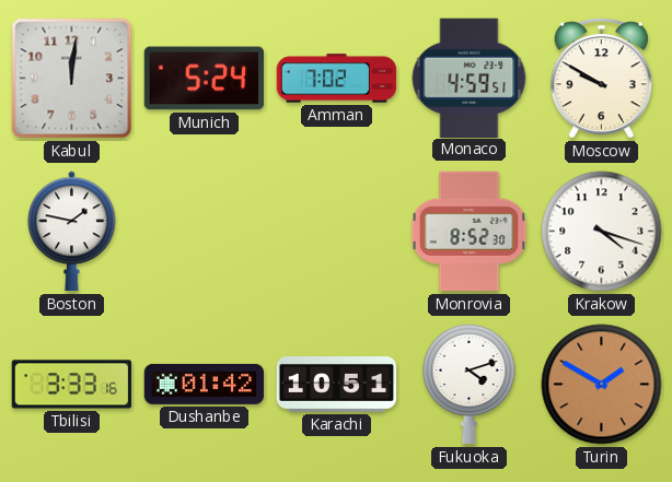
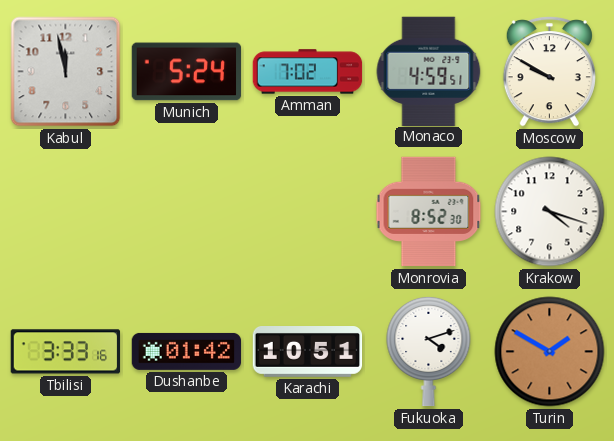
Kabul: 12:01 -> 11:58
Boston: 1:47 -> none
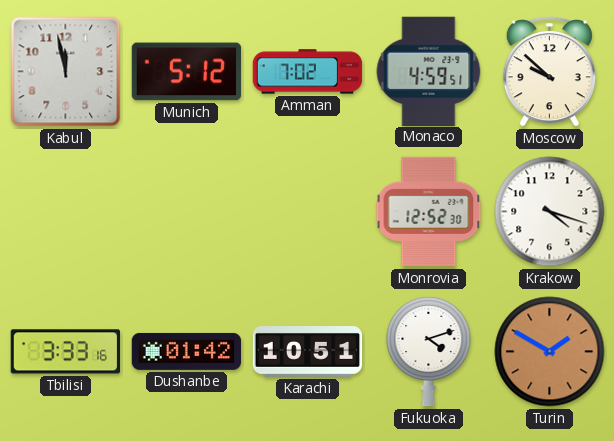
Munich: 5:24 -> 5:12
Moscow: 9:50 -> 9:52
Monrovia: 8:52 -> 12:52
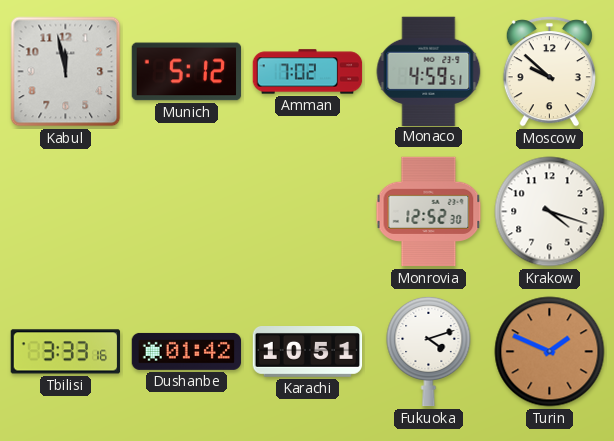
Turin: 1:50 -> 1:49
